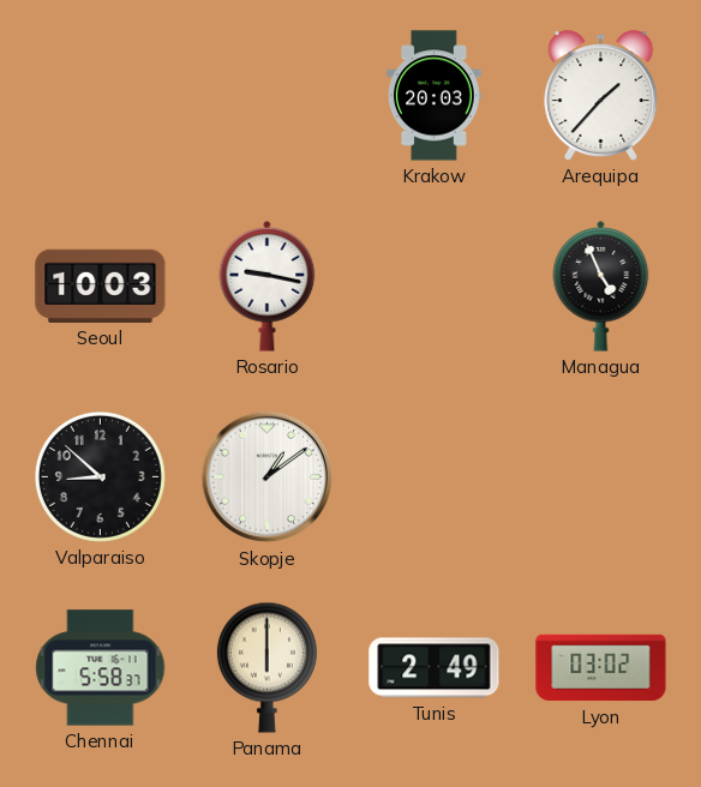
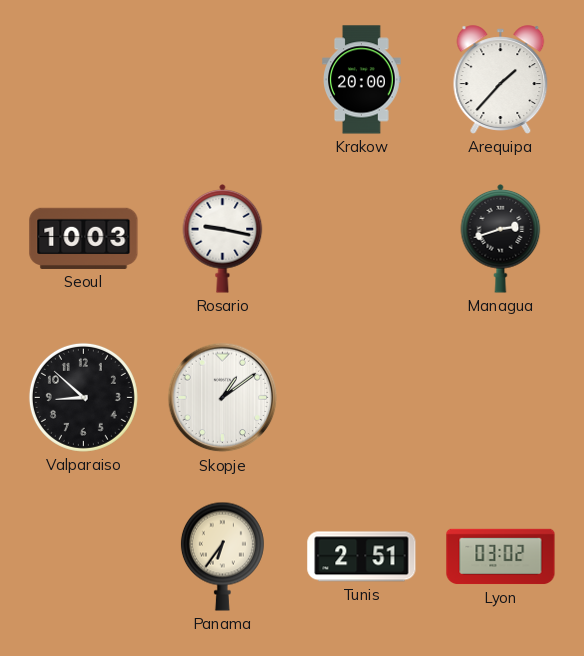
Krakow: 20:03 -> 20:00
Managua: 4:56 -> 2:42
Chennai: 5:58 -> none
Panama: 6:00 -> 6:36
Tunis: 2:49 -> 2:51
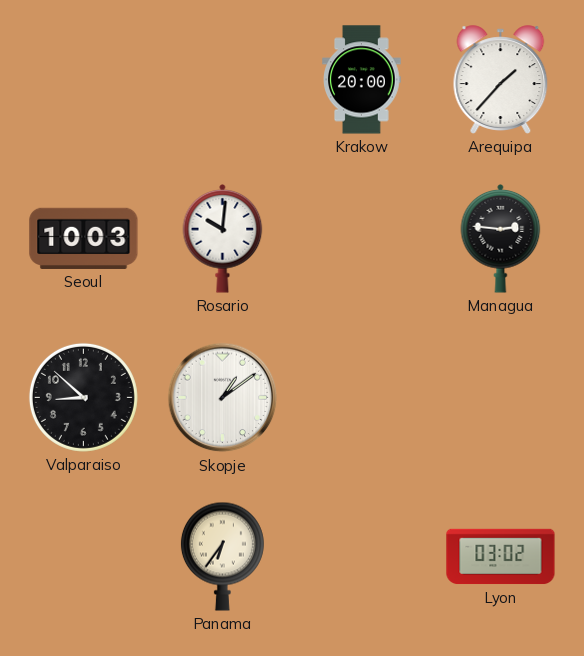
Rosario: 9:17 -> 10:01
Managua: 2:42 -> 2:46
Tunis: 2:51 -> none
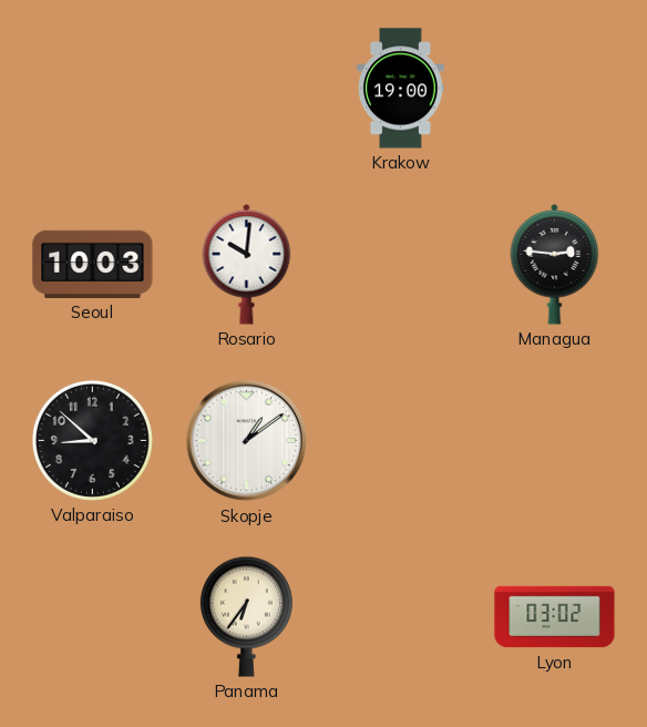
Krakow: 20:00 -> 19:00
Arequipa: 1:37 -> none
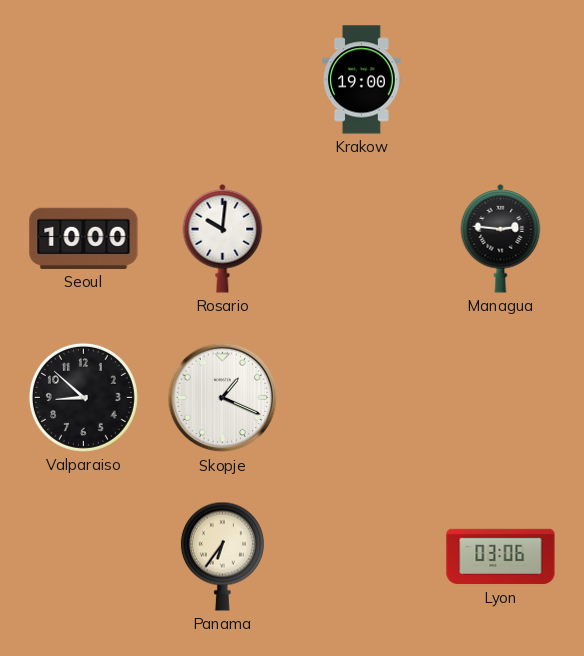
Seoul: 10:03 -> 10:00
Skopje: 1:09 -> 1:19
Lyon: 03:02 -> 03:06
